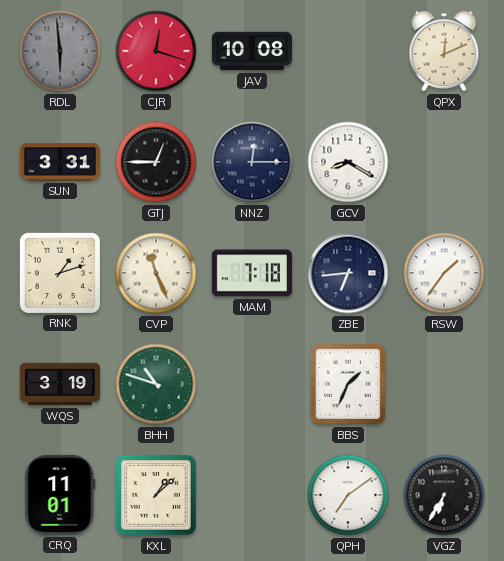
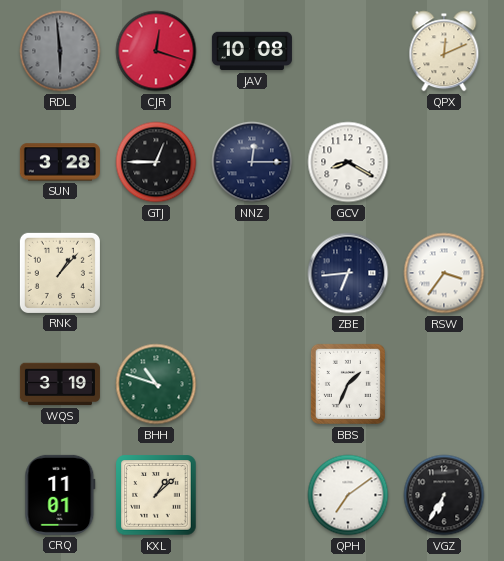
SUN: 3:31 -> 3:28
RNK: 1:12 -> 1:07
CVP: 11:26 -> none
MAM: 7:18 -> none
RSW: 1:36 -> 3:36
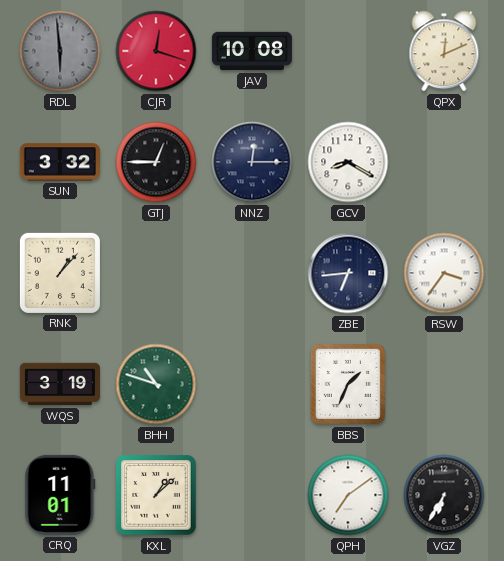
SUN: 3:28 -> 3:32
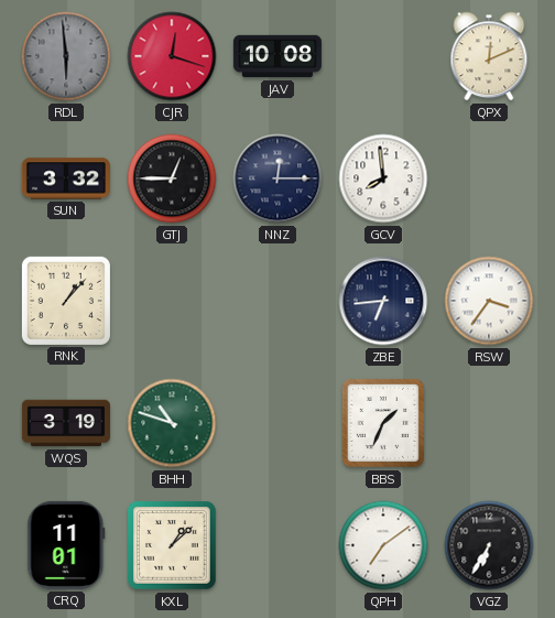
GCV: 8:20 -> 7:59
